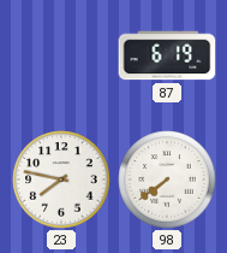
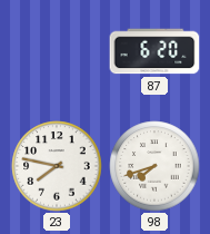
87: 6:19 -> 6:20
98: 7:39 -> 7:42
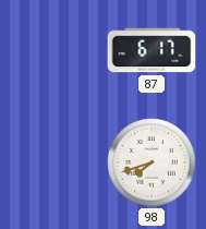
87: 6:20 -> 6:17
23: 7:47 -> none
